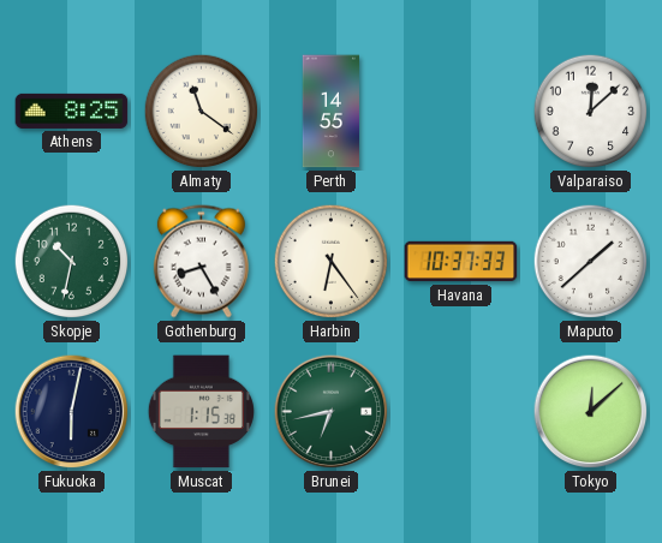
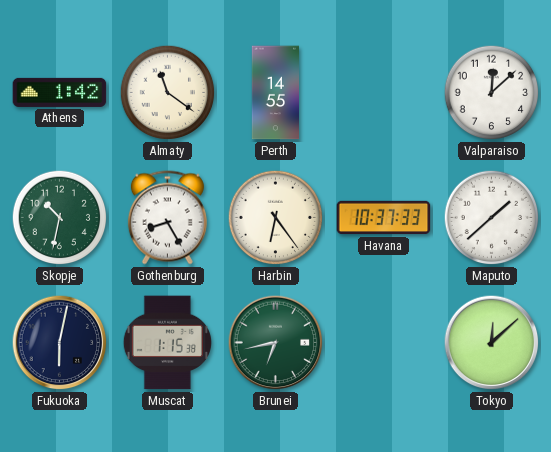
Athens: 8:25 -> 1:42
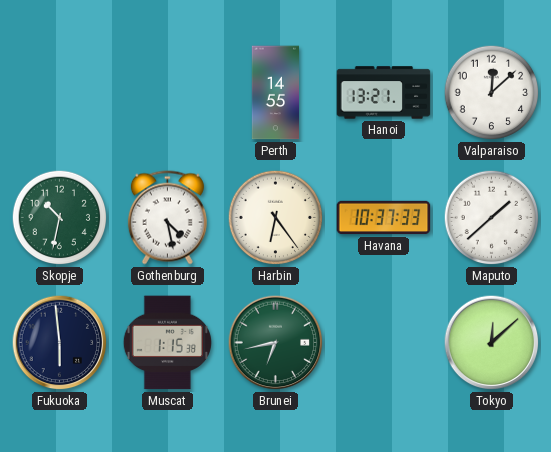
Athens: 1:42 -> none
Almaty: 11:21 -> none
Hanoi: none -> 13:21
Gothenburg: 8:25 -> 4:28
Fukuoka: 6:02 -> 5:59
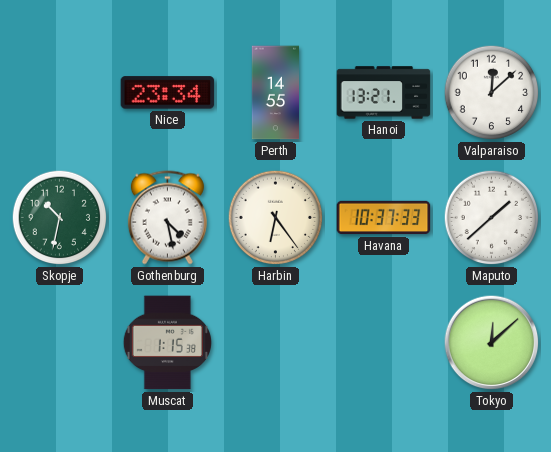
Nice: none -> 23:34
Fukuoka: 5:59 -> none
Brunei: 6:43 -> none
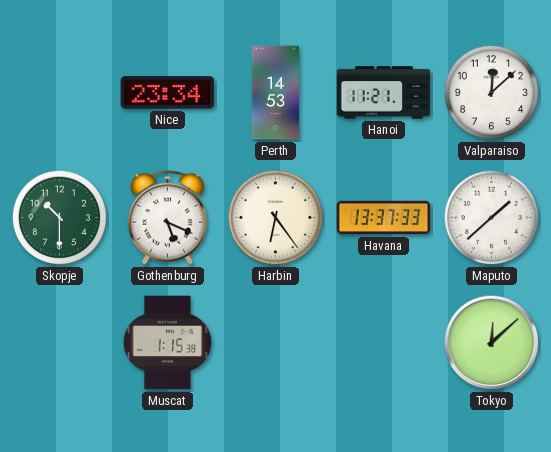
Perth: 14:55 -> 14:53
Hanoi: 13:21 -> 11:21
Skopje: 10:32 -> 10:30
Gothenburg: 4:28 -> 5:19
Havana: 10:37 -> 13:37
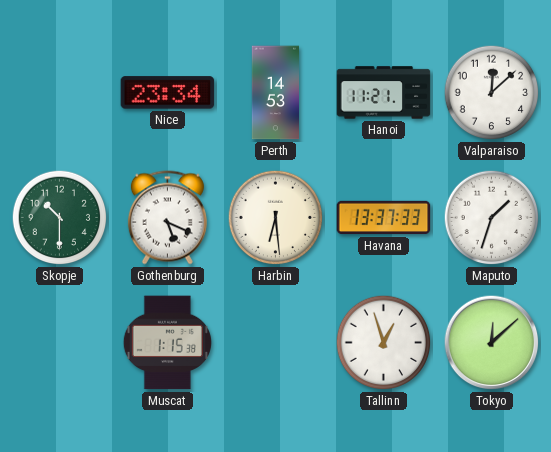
Harbin: 6:24 -> 6:29
Maputo: 1:38 -> 1:33
Tallinn: none -> 12:57
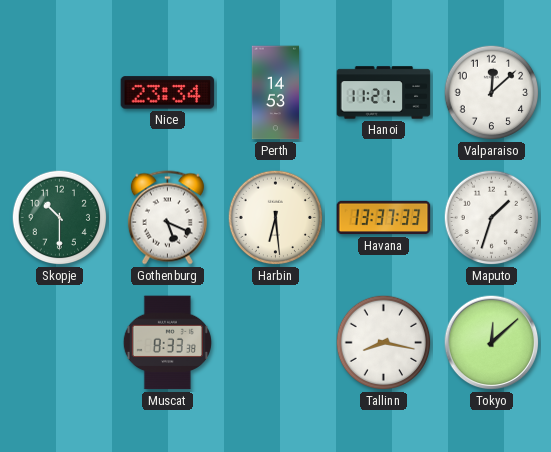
Muscat: 1:15 -> 8:33
Tallinn: 12:57 -> 8:17
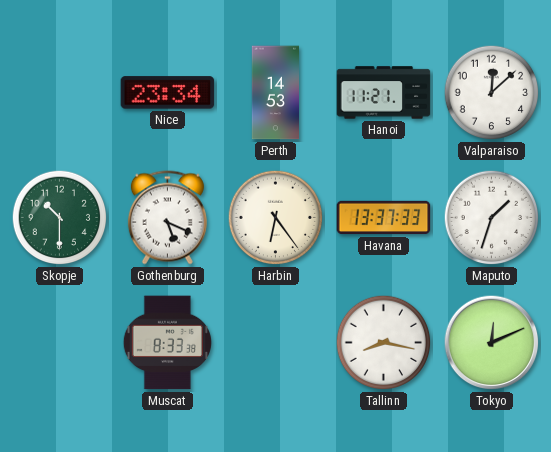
Harbin: 6:29 -> 6:24
Tokyo: 12:08 -> 12:11
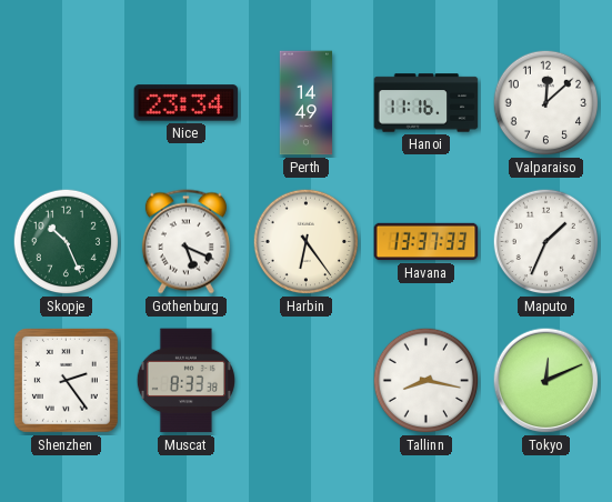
Perth: 14:53 -> 14:49
Hanoi: 11:21 -> 11:16
Skopje: 10:30 -> 10:26
Maputo: 1:33 -> 1:34
Shenzhen: none -> 2:24
